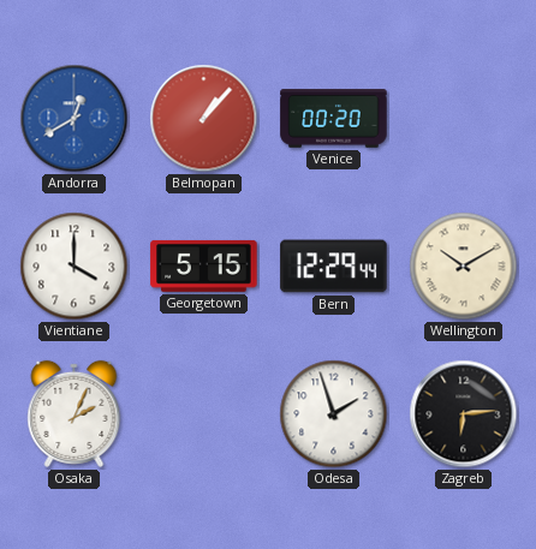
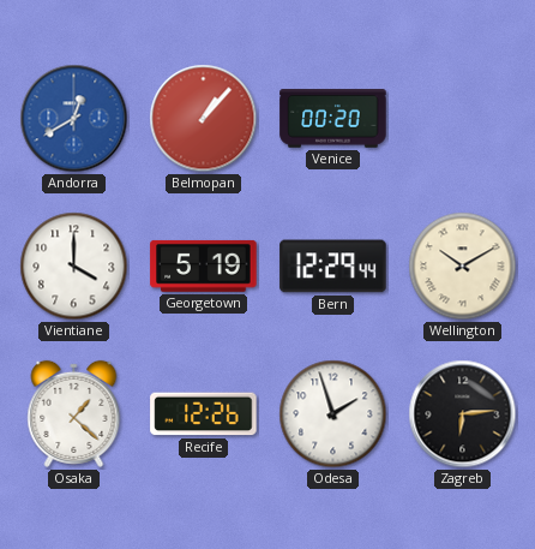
Georgetown: 5:15 -> 5:19
Osaka: 2:04 -> 1:22
Recife: none -> 12:26
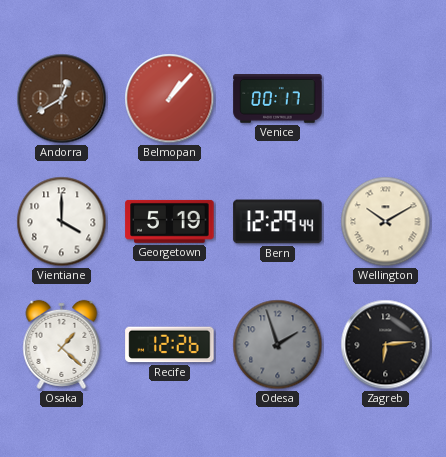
Andorra dial: blue -> brown
Venice: 00:20 -> 00:17
Odesa dial: white -> grey
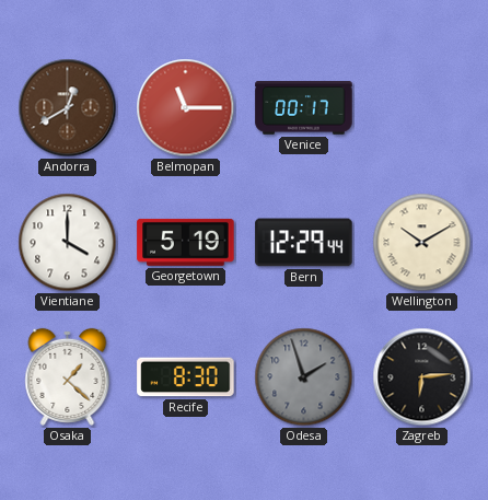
Belmopan: 1:07 -> 11:15
Recife: 12:26 -> 8:30
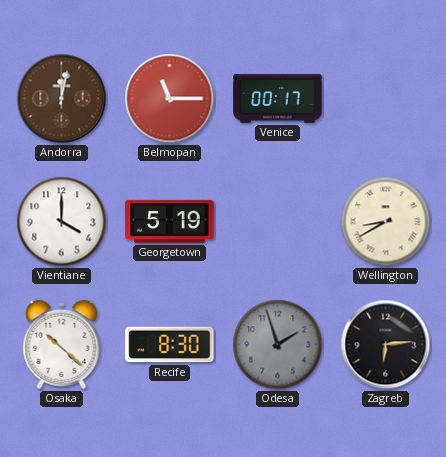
Andorra: 12:40 -> 12:02
Bern: 12:29 -> none
Wellington: 10:10 -> 8:40
Osaka: 1:22 -> 10:22
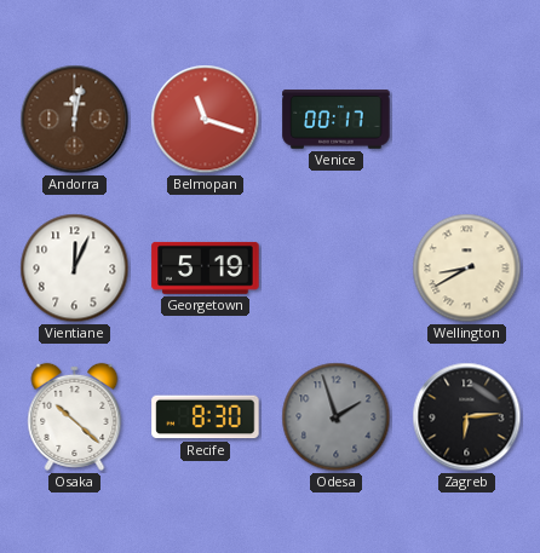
Belmopan: 11:15 -> 11:18
Vientiane: 4:00 -> 12:04
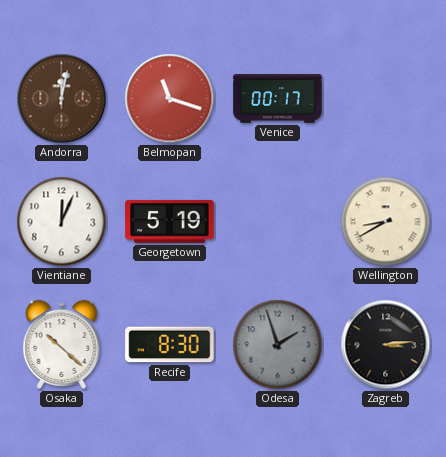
Zagreb: 6:14 -> 3:14
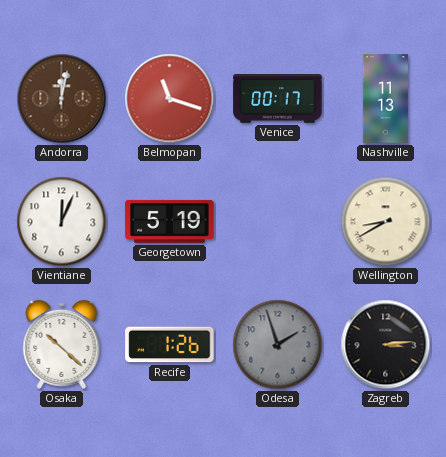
Nashville: none -> 11:13
Recife: 8:30 -> 1:26
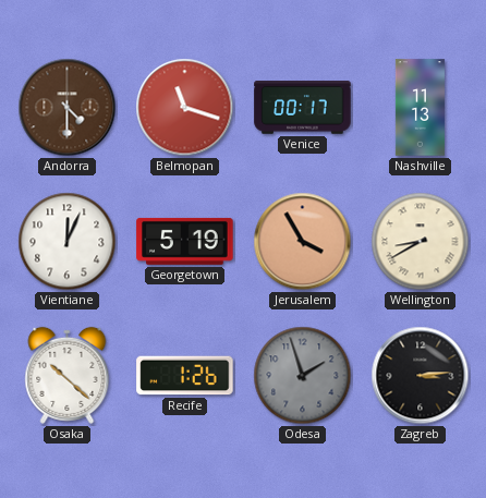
Andorra: 12:02 -> 4:30
Jerusalem: none -> 3:55
